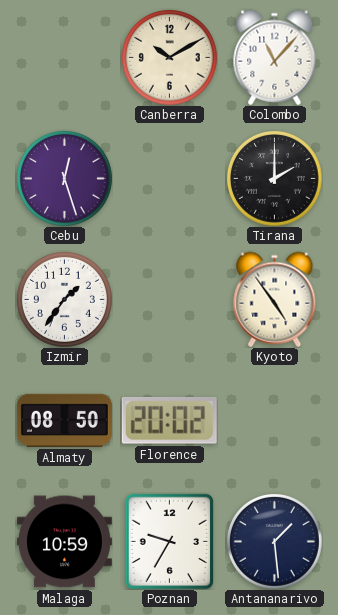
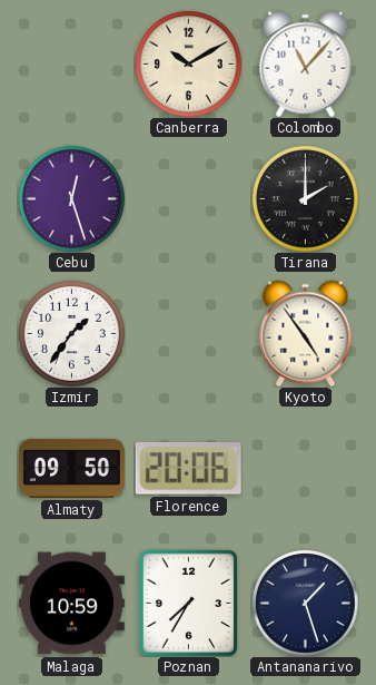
Almaty: 08:50 -> 09:50
Florence: 20:02 -> 20:06
Poznan: 9:35 -> 7:35
Antananarivo: 1:29 -> 1:27
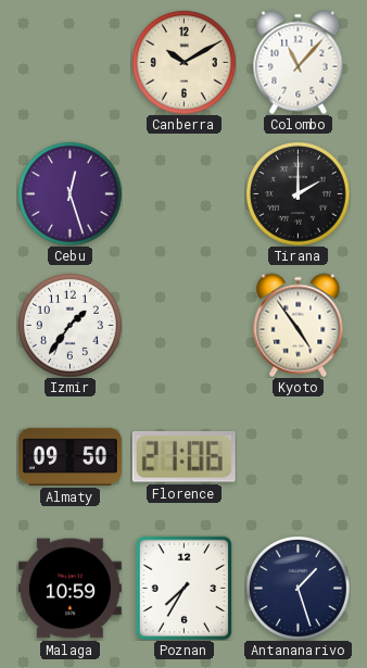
Florence: 20:06 -> 21:06
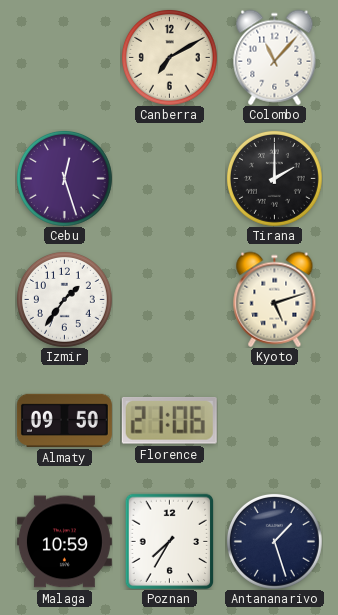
Canberra: 10:10 -> 7:10
Kyoto: 4:54 -> 5:12
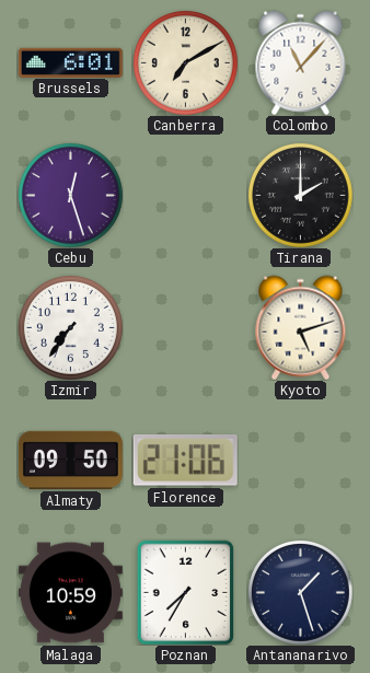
Brussels: none -> 6:01
Izmir: 1:36 -> 7:36
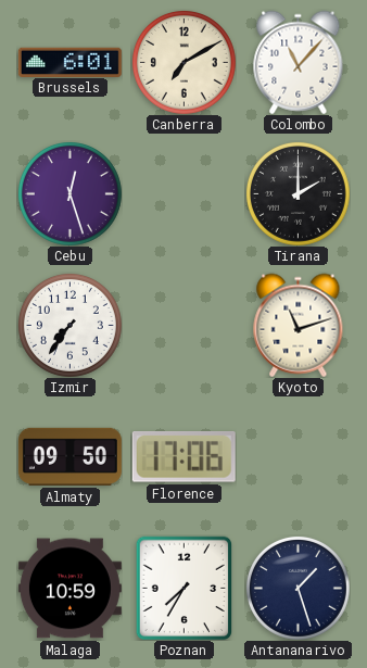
Kyoto: 5:12 -> 11:12
Florence: 21:06 -> 17:06
